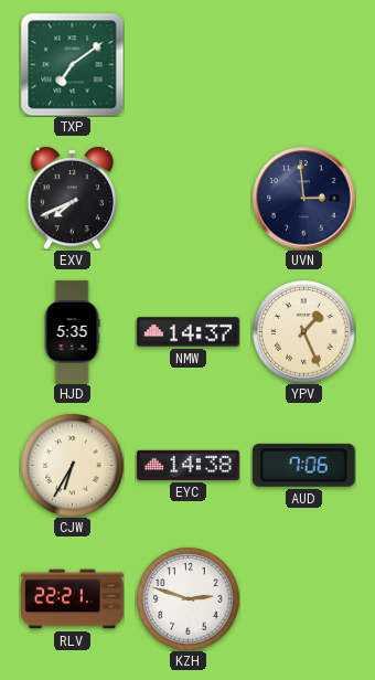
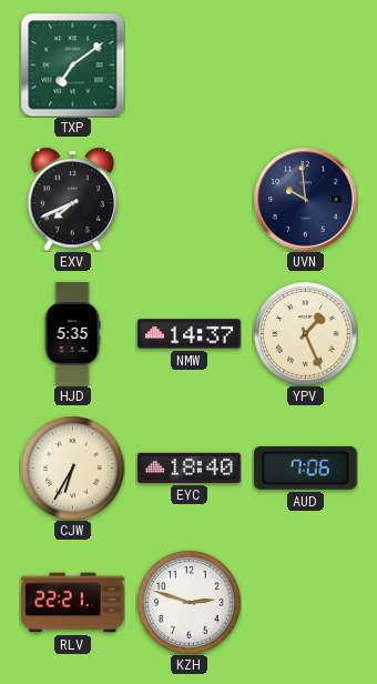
UVN: 2:59 -> 9:59
EYC: 14:38 -> 18:40
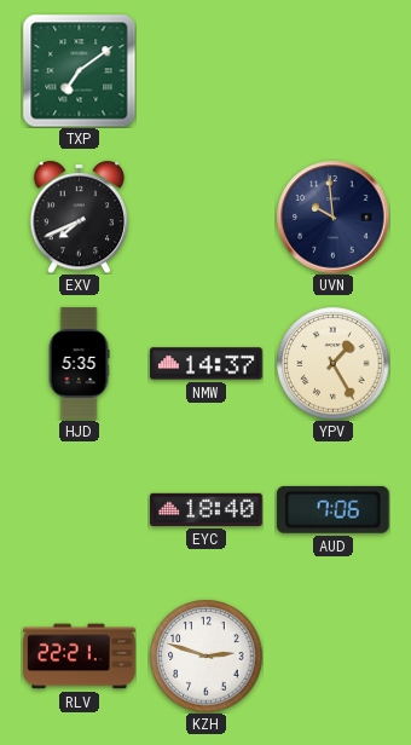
YPV: 1:26 -> 1:25
CJW: 6:35 -> none
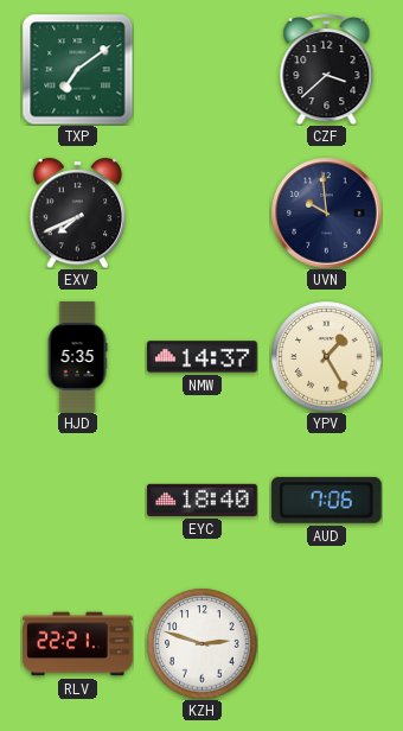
CZF: none -> 3:38
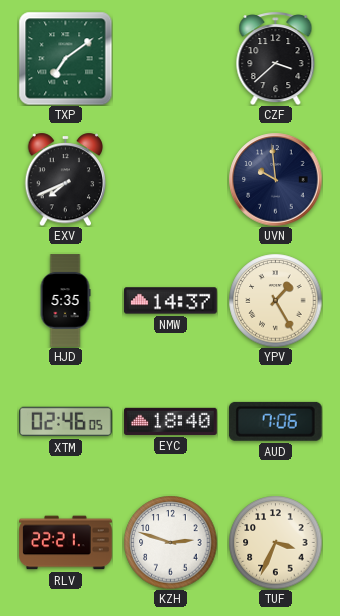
XTM: none -> 02:46
TUF: none -> 3:34
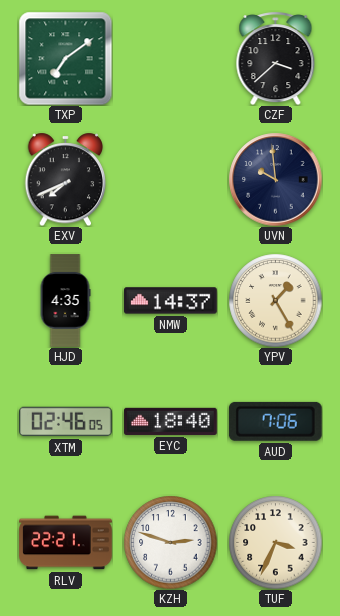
HJD: 5:35 -> 4:35
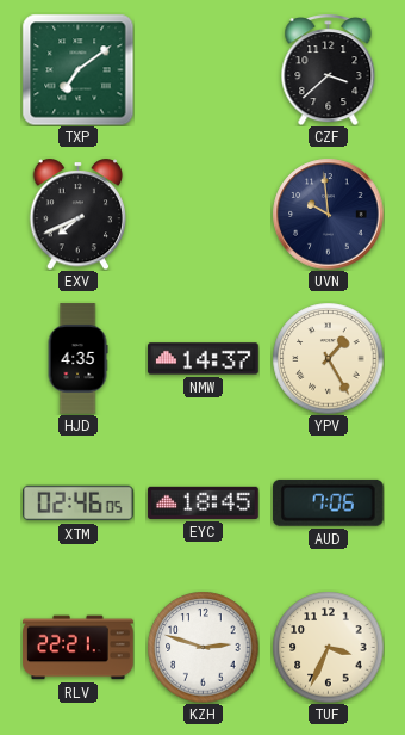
EYC: 18:40 -> 18:45
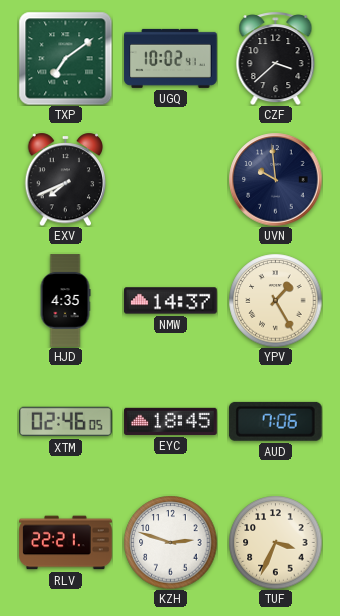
UGQ: none -> 10:02
